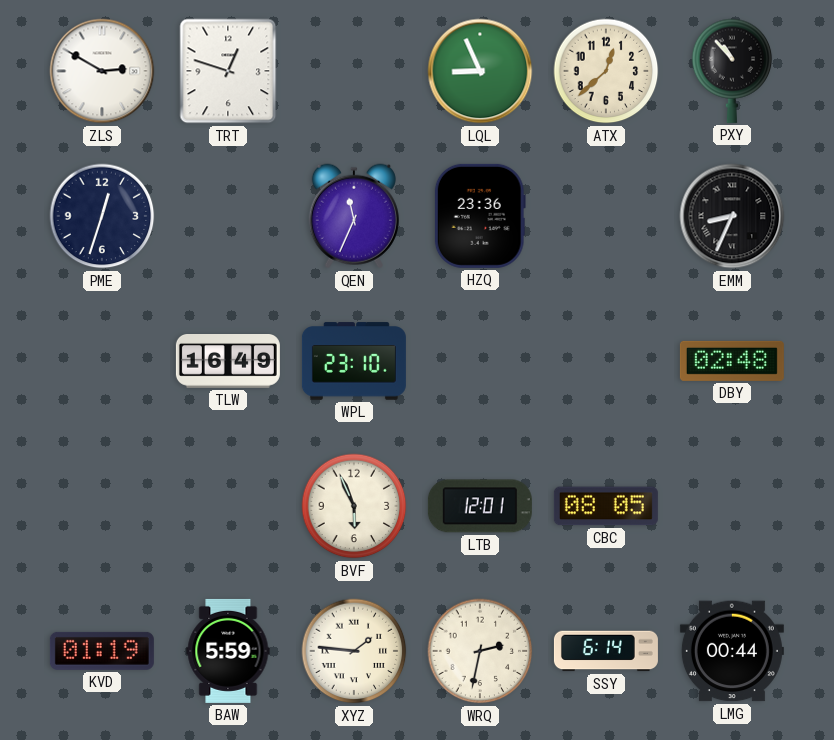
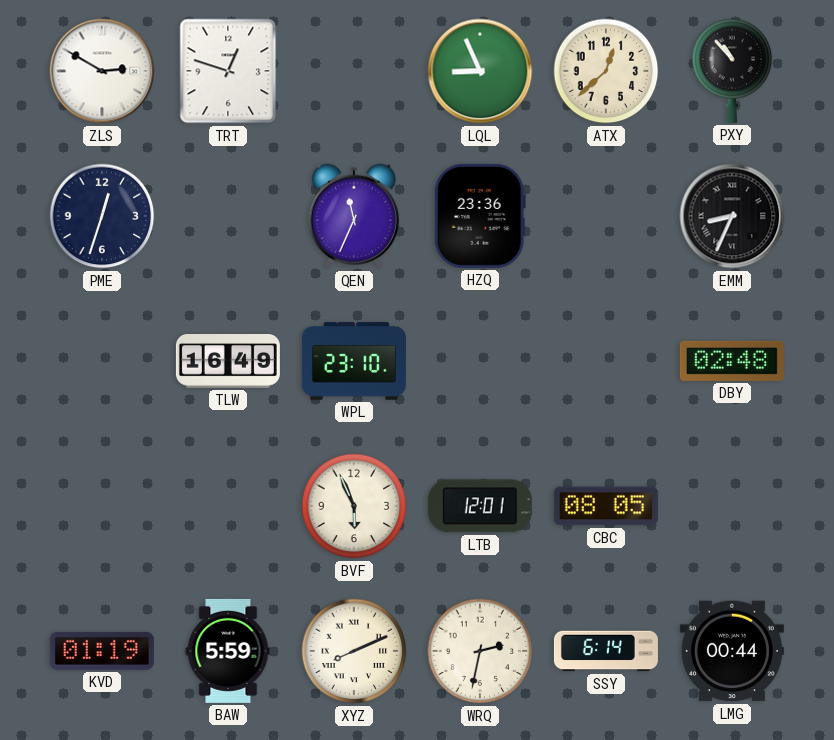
XYZ: 1:46 -> 8:11
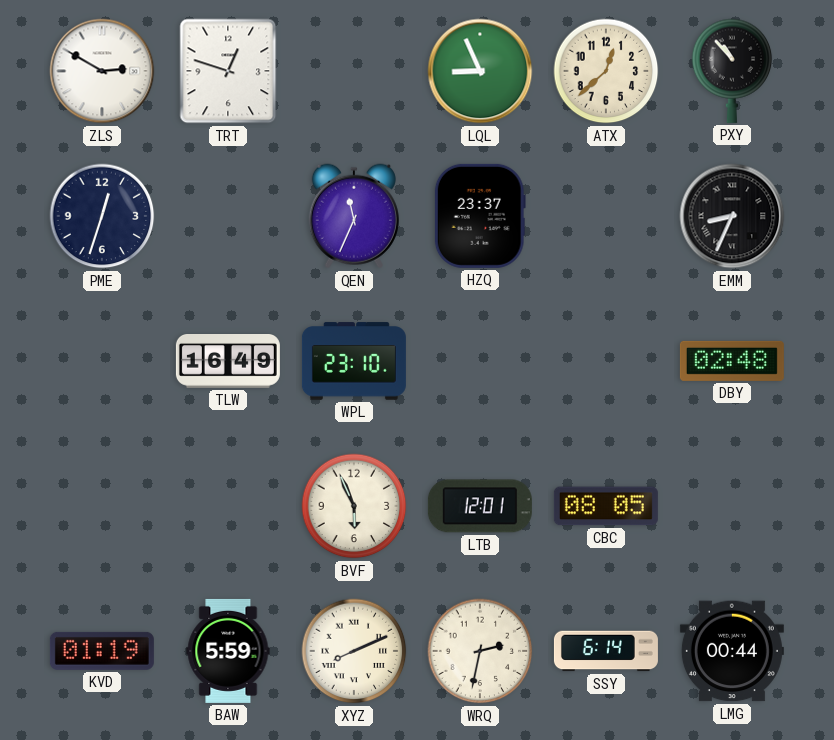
HZQ: 23:36 -> 23:37
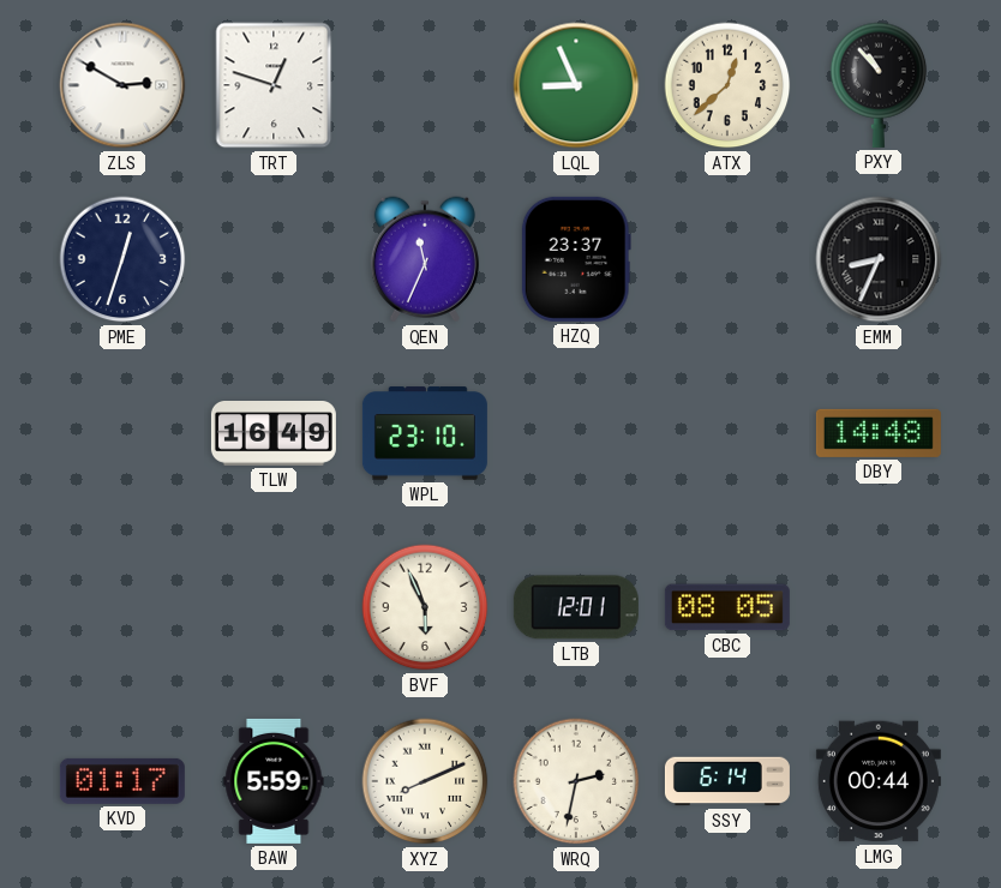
DBY: 02:48 -> 14:48
KVD: 01:19 -> 01:17
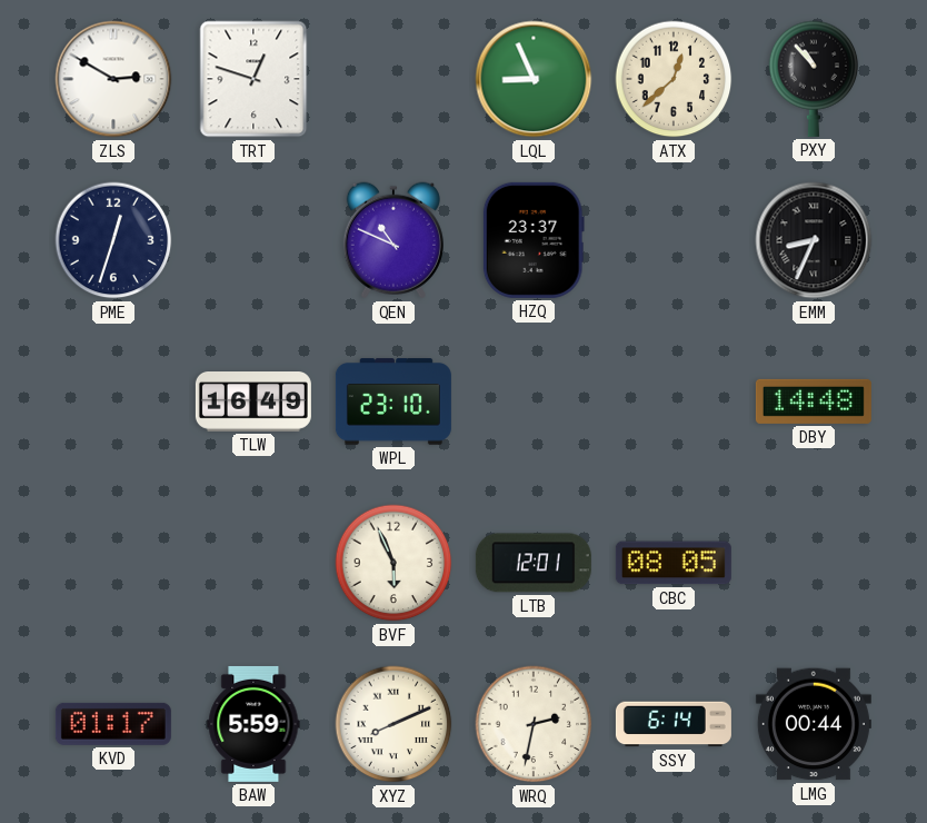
QEN: 11:34 -> 10:49
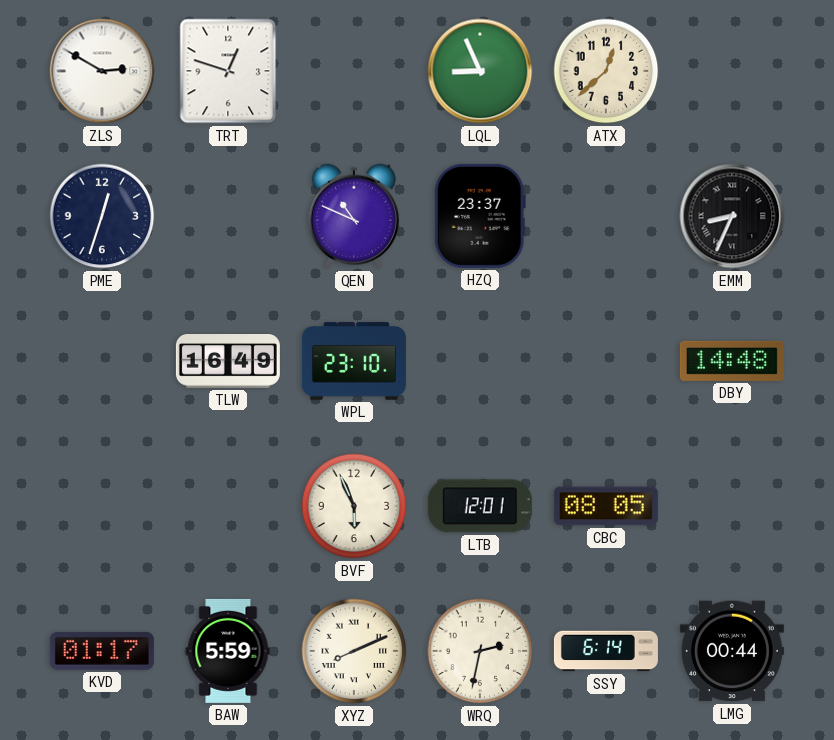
PXY: 10:53 -> none
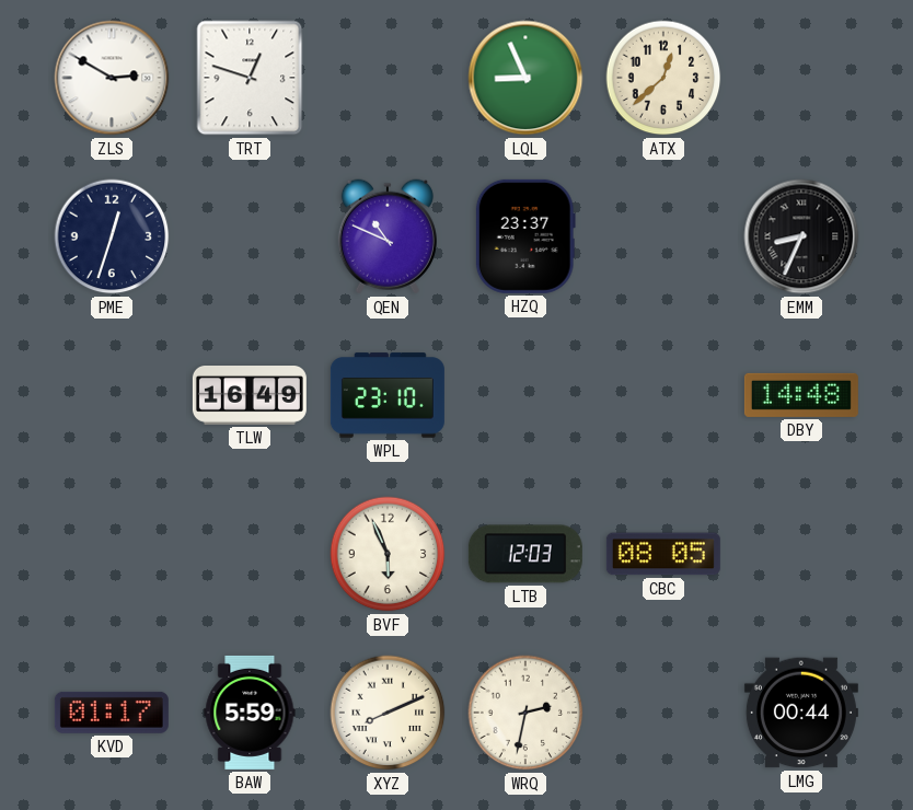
LTB: 12:01 -> 12:03
SSY: 6:14 -> none
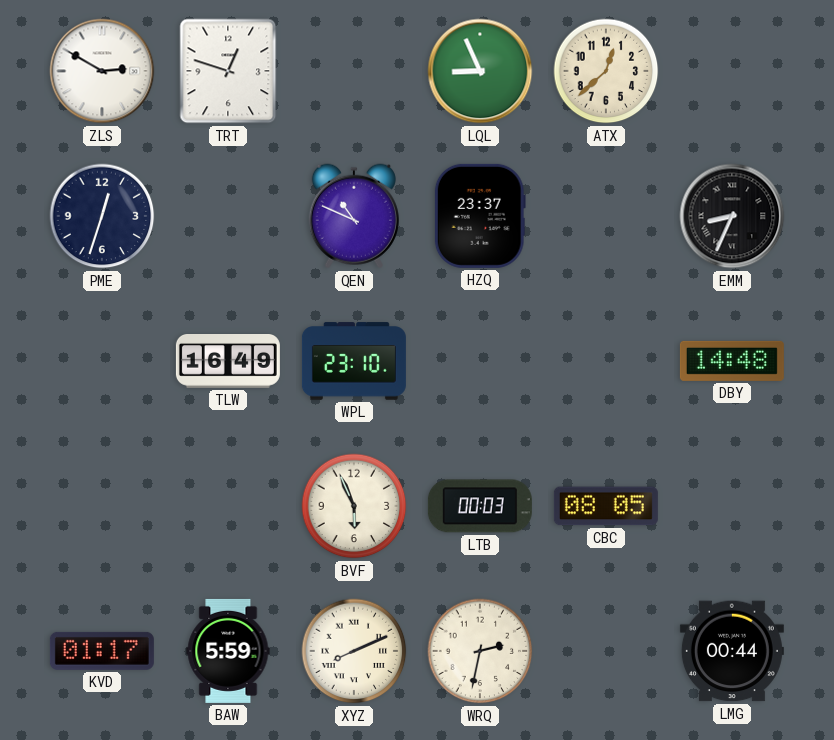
LTB: 12:03 -> 00:03
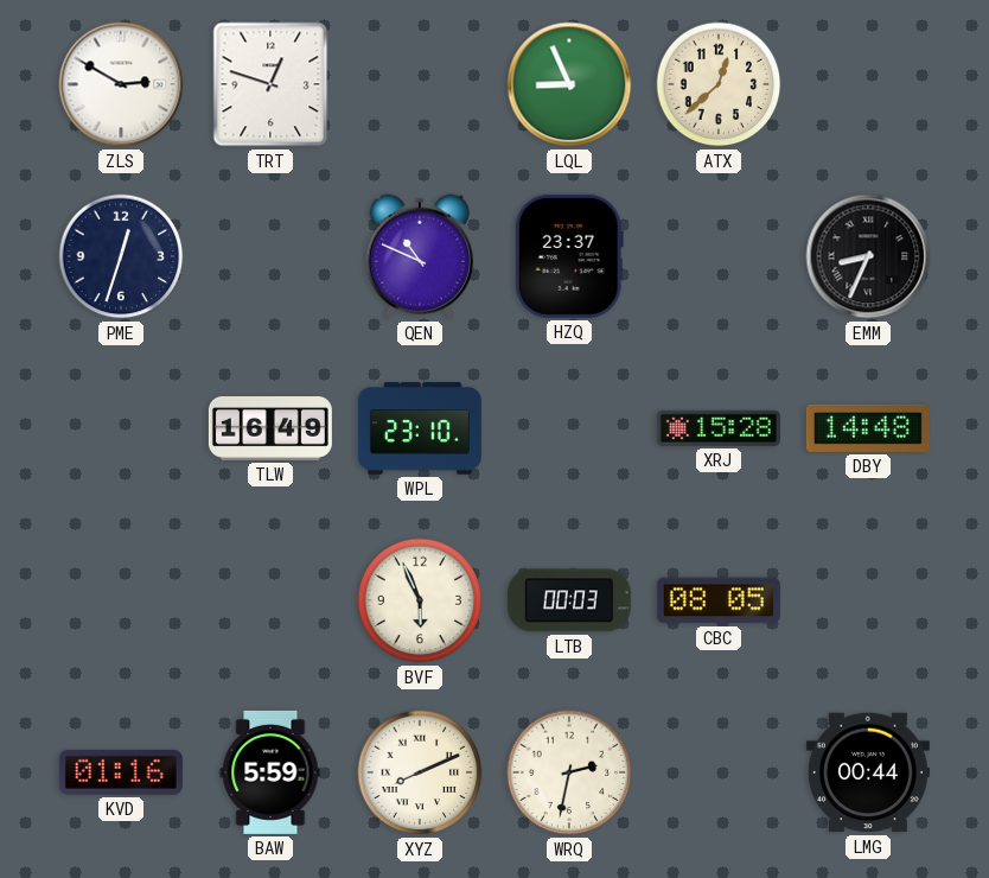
XRJ: none -> 15:28
KVD: 01:17 -> 01:16
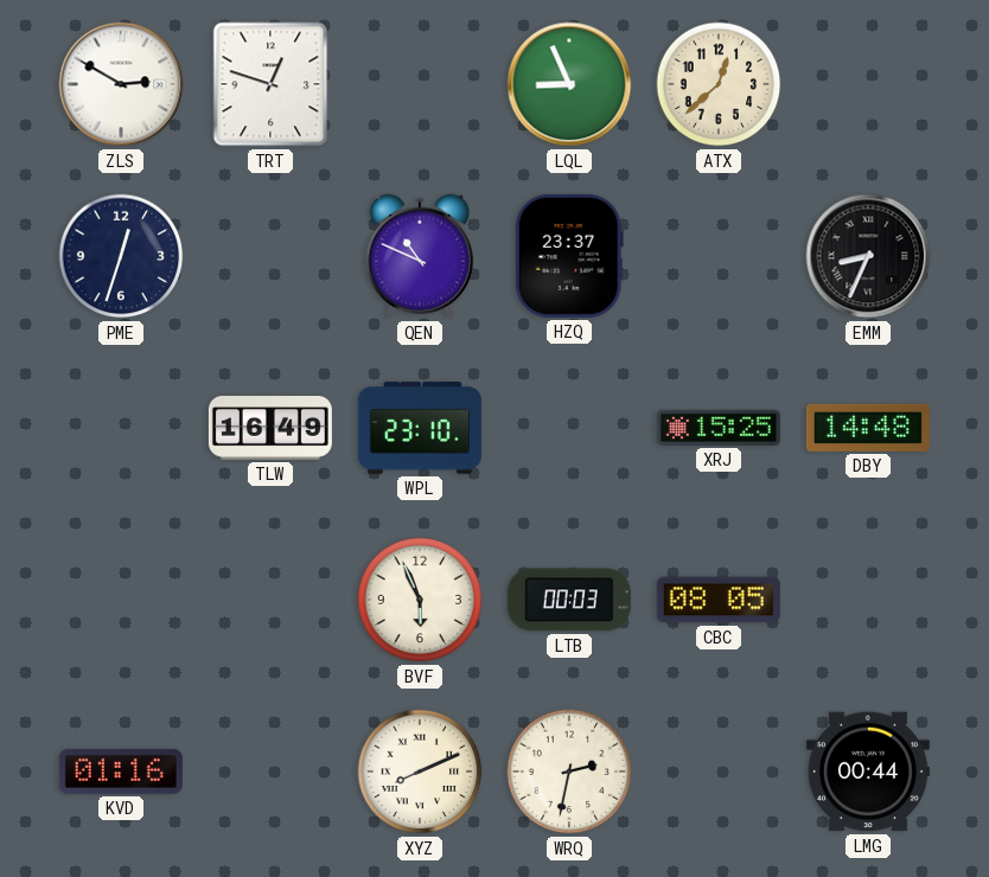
XRJ: 15:28 -> 15:25
BAW: 5:59 -> none
